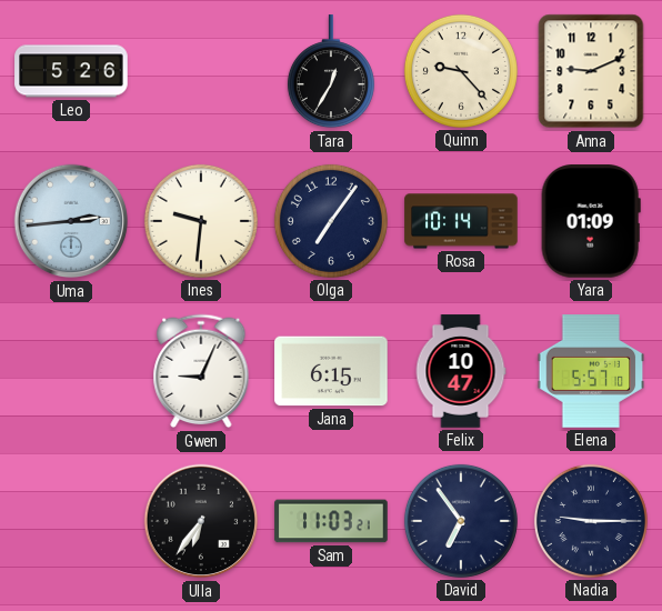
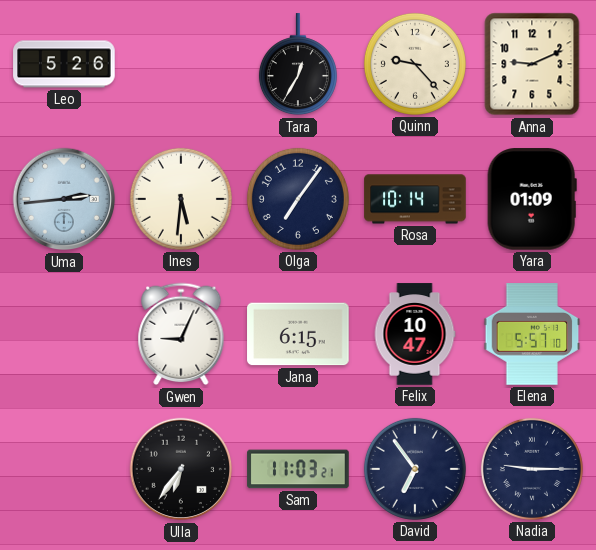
Ines: 9:31 -> 5:31
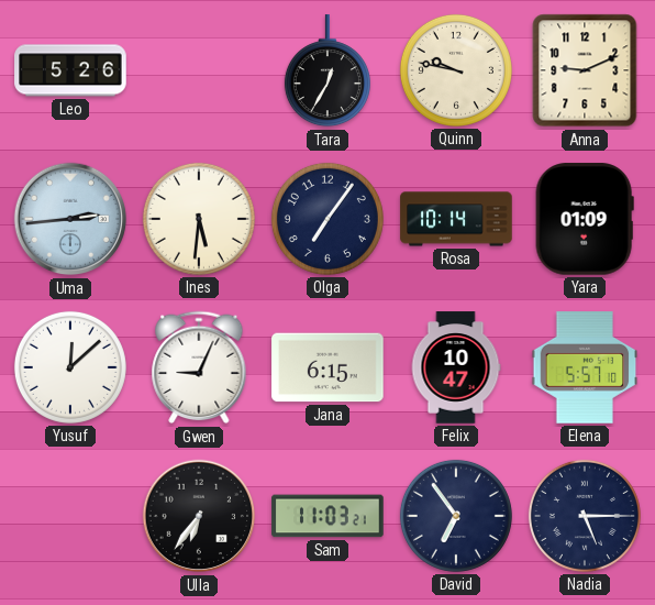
Quinn: 9:23 -> 9:47
Yusuf: none -> 12:08
Nadia: 9:15 -> 5:15
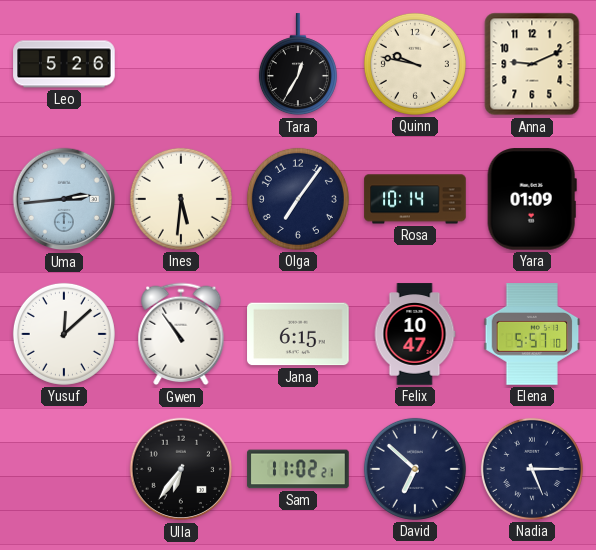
Gwen: 9:04 -> 10:54
Sam: 11:03 -> 11:02
David: 6:54 -> 6:52
